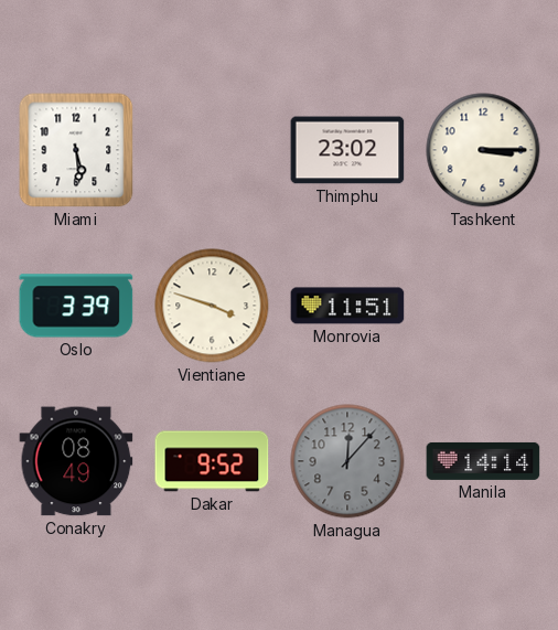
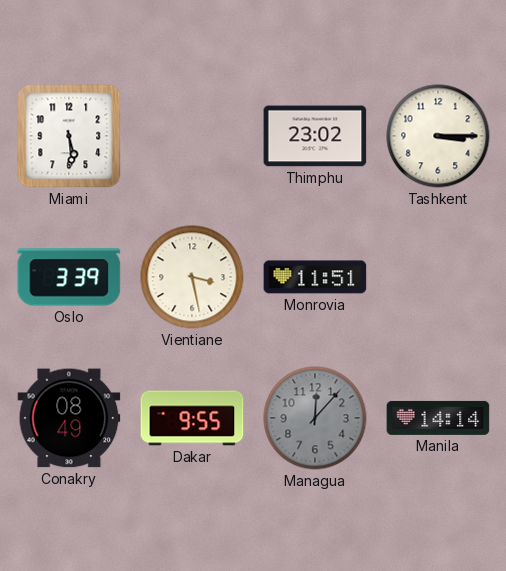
Vientiane: 3:48 -> 3:28
Dakar: 9:52 -> 9:55
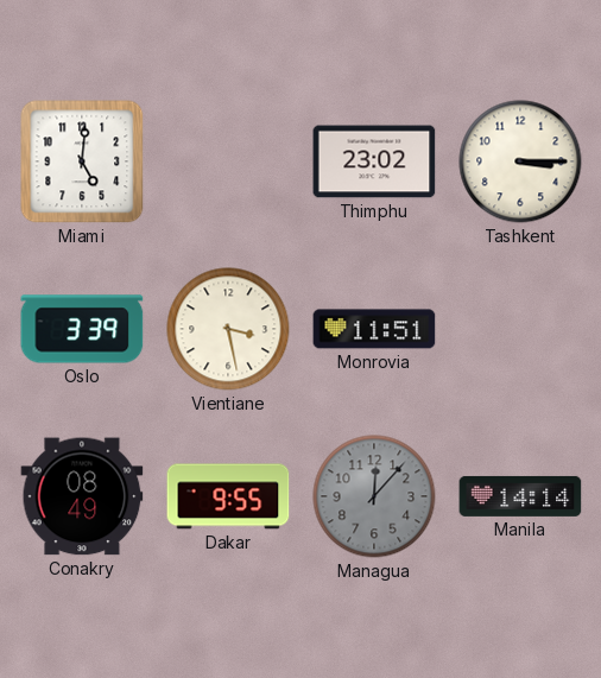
Miami: 5:29 -> 5:01
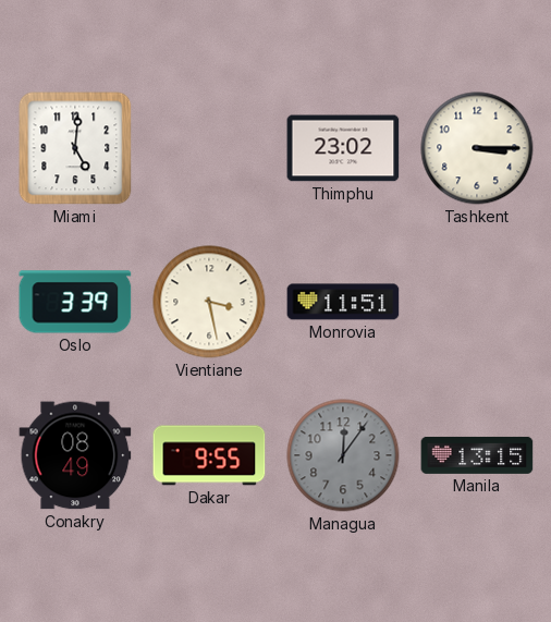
Managua: 12:07 -> 12:06
Manila: 14:14 -> 13:15
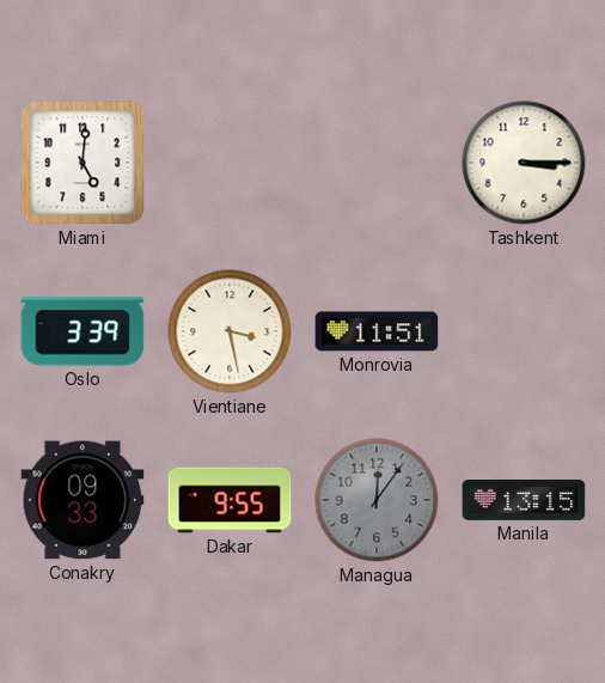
Thimphu: 23:02 -> none
Conakry: 08:49 -> 09:33
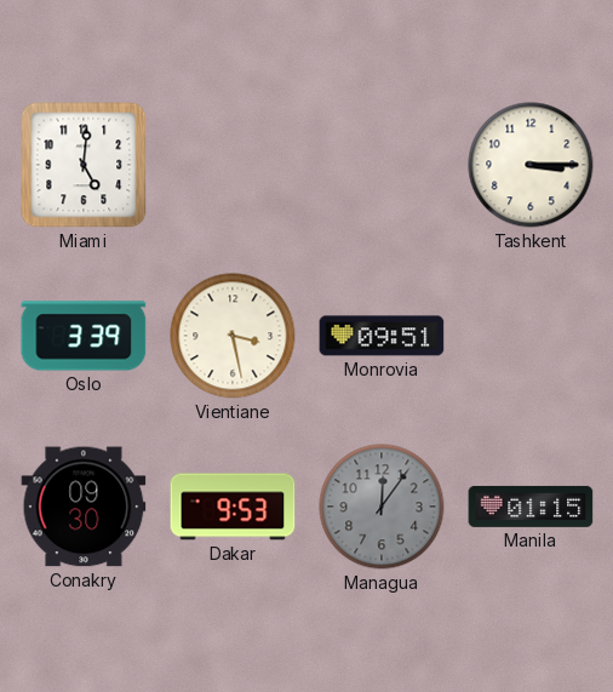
Monrovia: 11:51 -> 09:51
Conakry: 09:33 -> 09:30
Dakar: 9:55 -> 9:53
Manila: 13:15 -> 01:15
